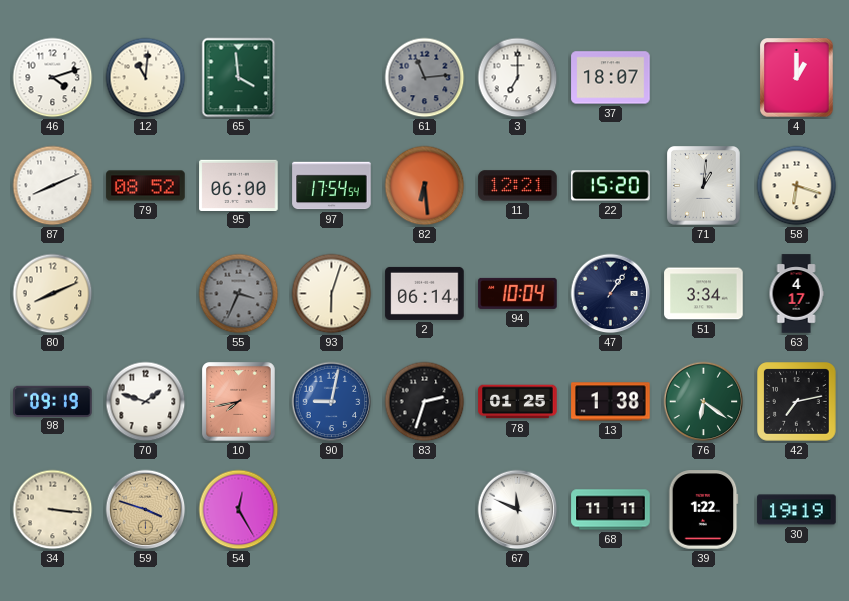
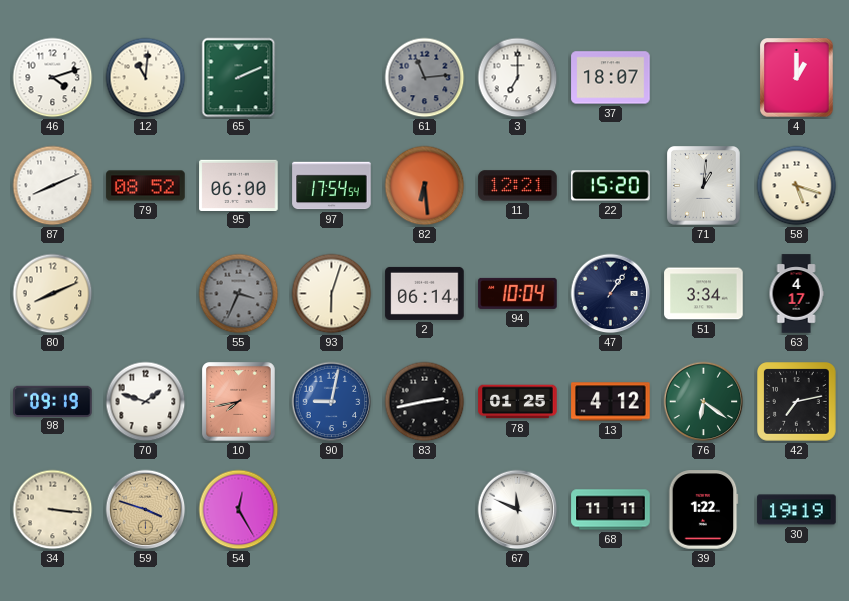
65: 3:59 -> 2:11
58: 6:18 -> 5:18
83: 2:33 -> 2:43
13: 1:38 -> 4:12
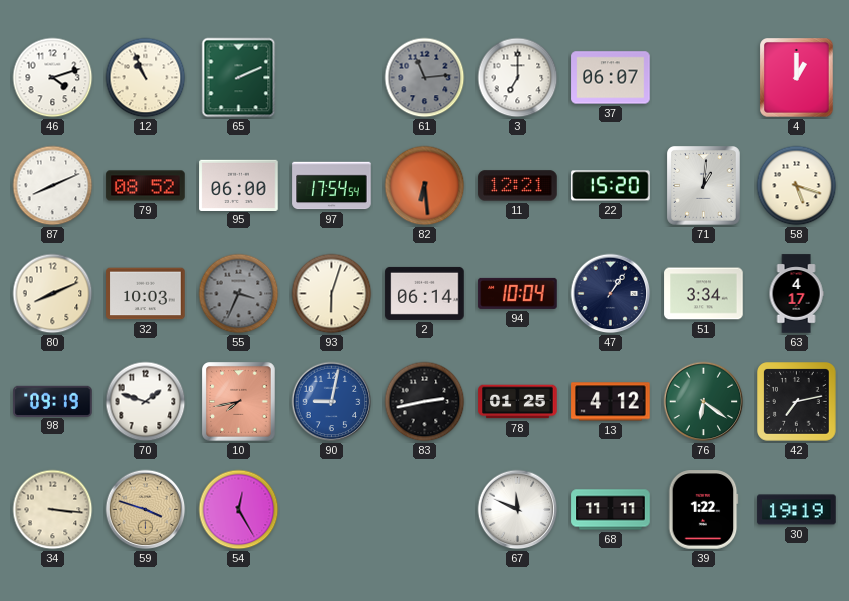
12: 11:01 -> 10:56
37: 18:07 -> 06:07
32: none -> 10:03
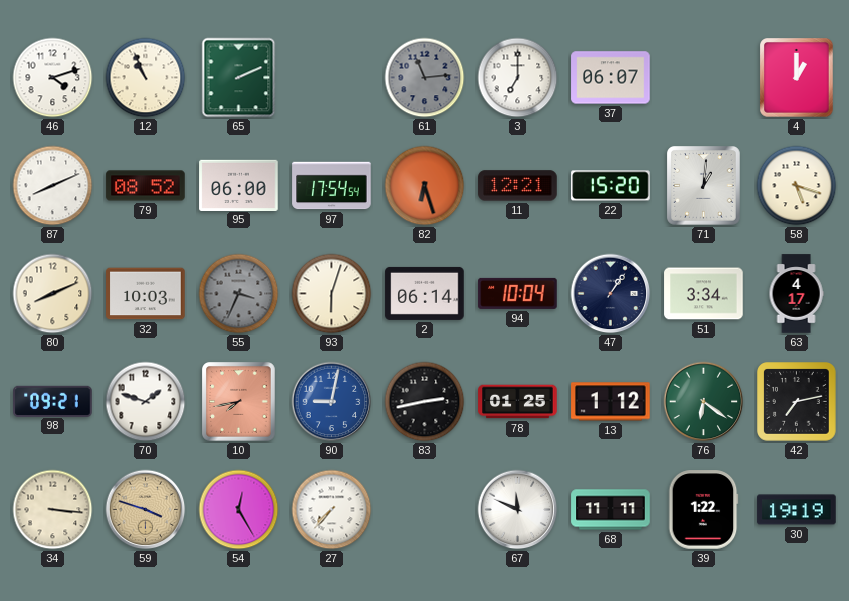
82: 6:29 -> 6:27
98: 09:19 -> 09:21
13: 4:12 -> 1:12
27: none -> 7:37
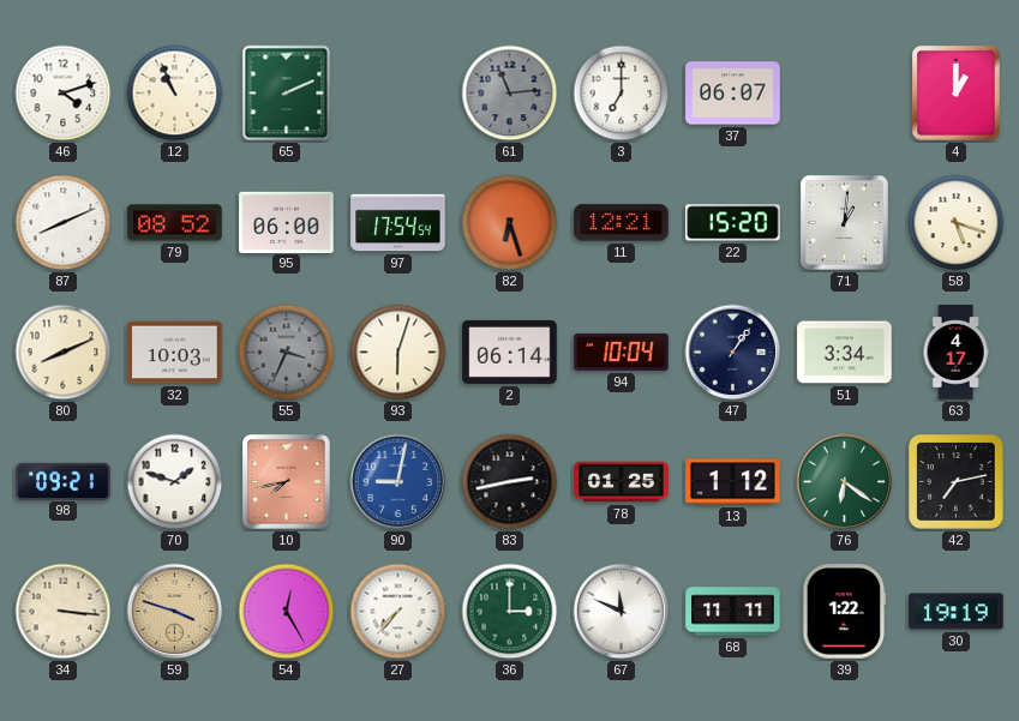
36: none -> 3:00
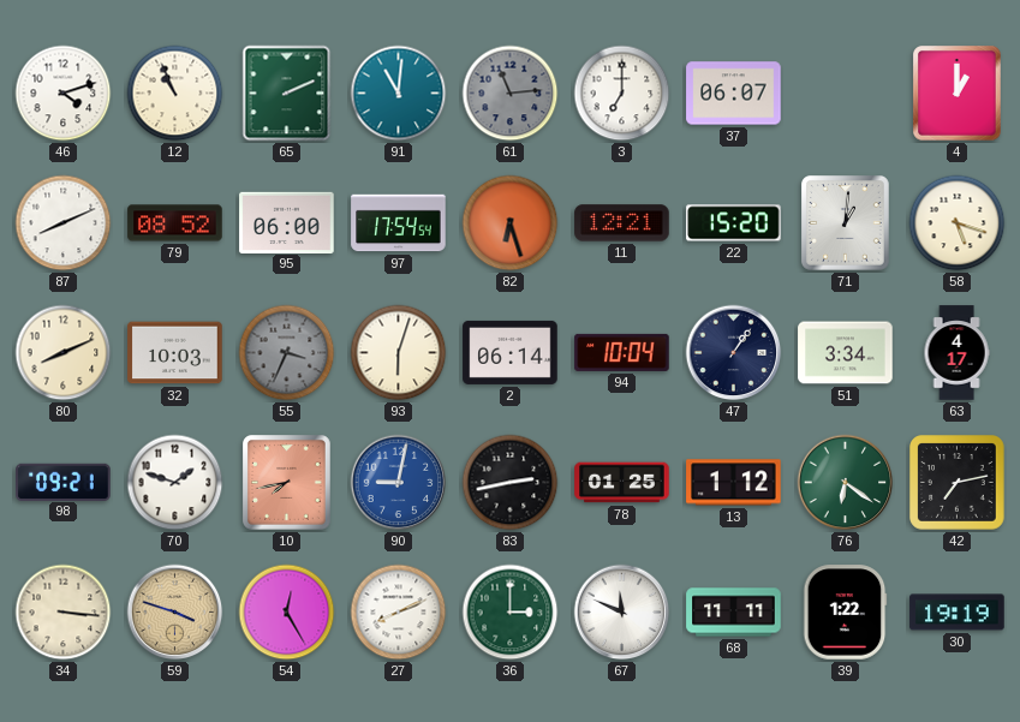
91: none -> 11:01
27: 7:37 -> 8:11
